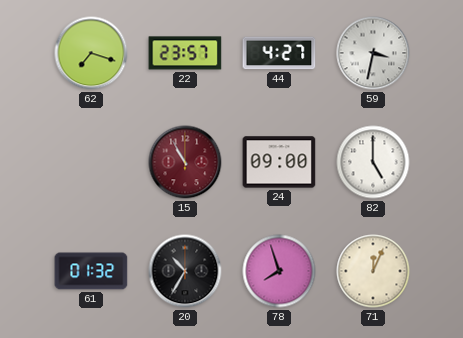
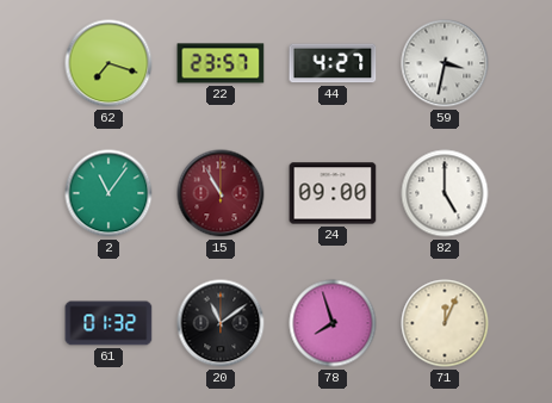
2: none -> 11:06
20: 10:35 -> 11:09
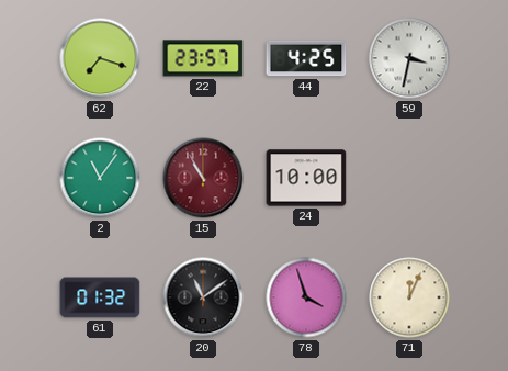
44: 4:27 -> 4:25
24: 09:00 -> 10:00
82: 5:00 -> none
78: 7:57 -> 3:57
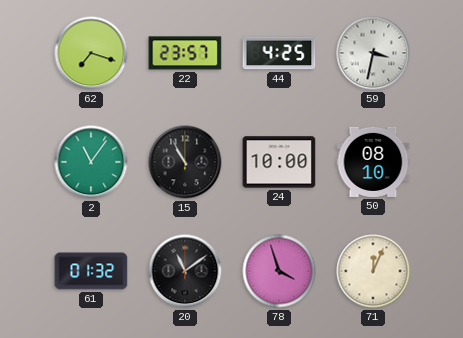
15 dial: burgundy -> black
50: none -> 08:10
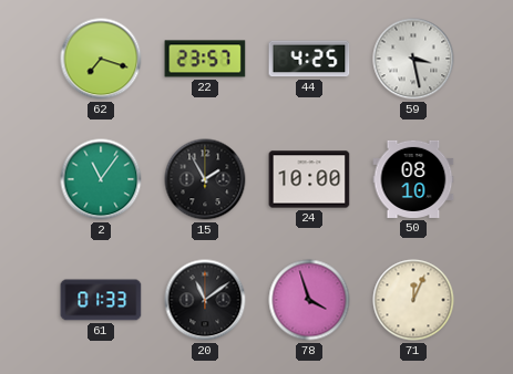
59: 3:32 -> 3:28
15: 10:55 -> 1:55
61: 01:32 -> 01:33
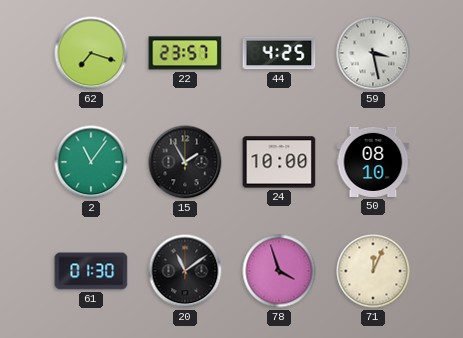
61: 01:33 -> 01:30
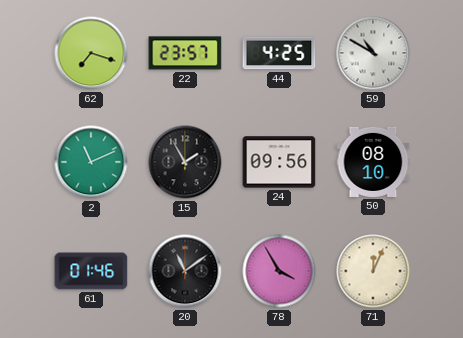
59: 3:28 -> 10:50
2: 11:06 -> 11:11
24: 10:00 -> 09:56
61: 01:30 -> 01:46
78: 3:57 -> 3:55
